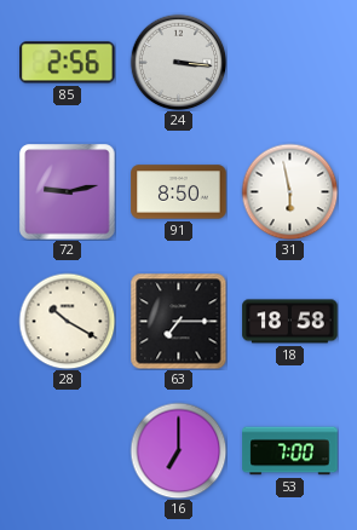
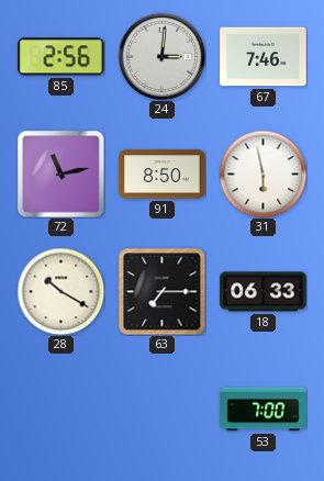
24: 3:16 -> 3:01
67: none -> 7:46
72: 9:13 -> 11:13
18: 18:58 -> 06:33
16: 7:00 -> none
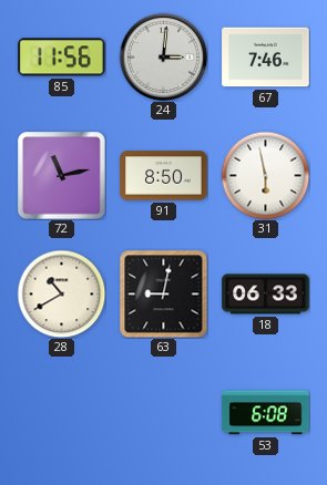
85: 2:56 -> 11:56
28: 10:20 -> 10:40
63: 7:15 -> 9:02
53: 7:00 -> 6:08
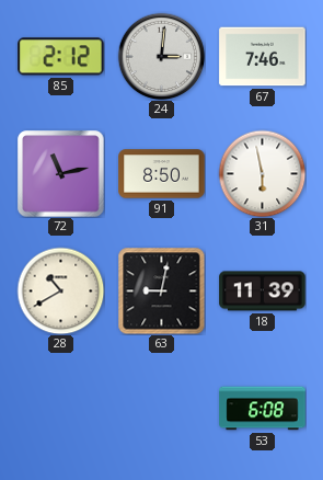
85: 11:56 -> 2:12
18: 06:33 -> 11:39
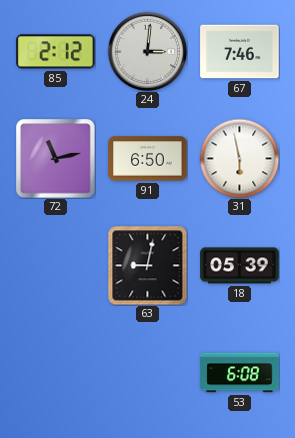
91: 8:50 -> 6:50
28: 10:40 -> none
18: 11:39 -> 05:39
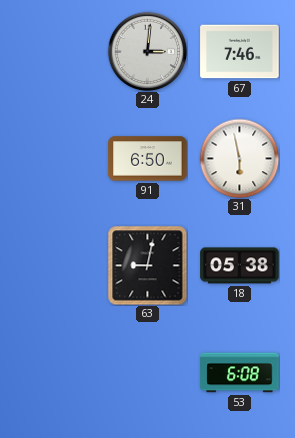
85: 2:12 -> none
72: 11:13 -> none
18: 05:39 -> 05:38
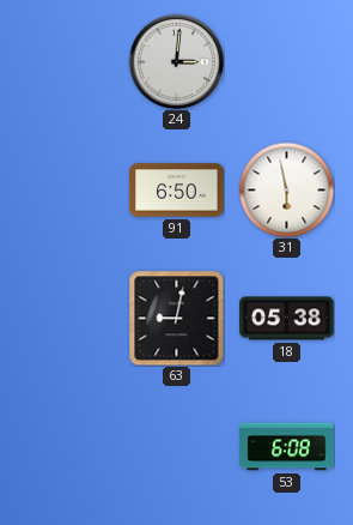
67: 7:46 -> none
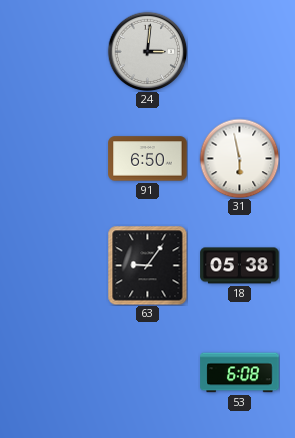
63: 9:02 -> 9:06
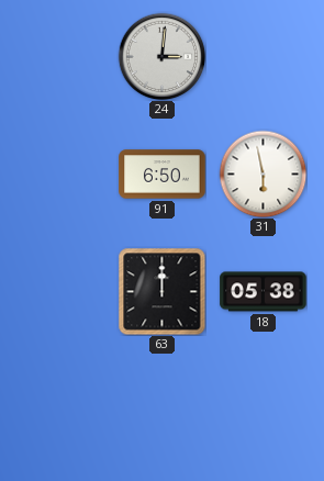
63: 9:06 -> 12:00
53: 6:08 -> none
